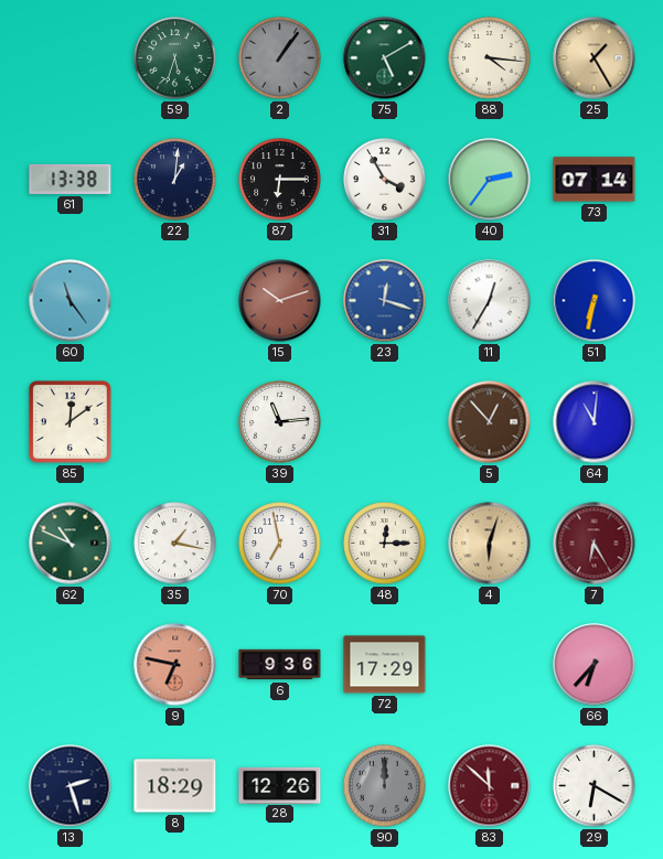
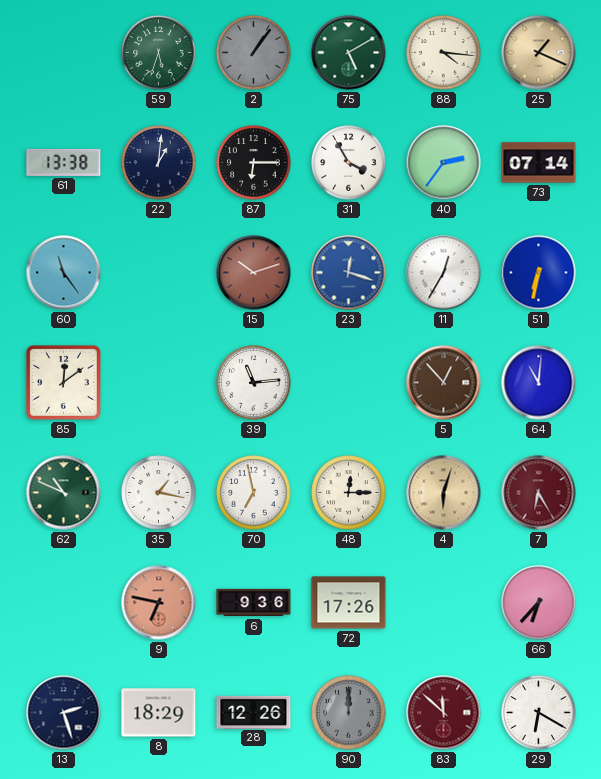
25: 1:25 -> 1:19
72: 17:29 -> 17:26
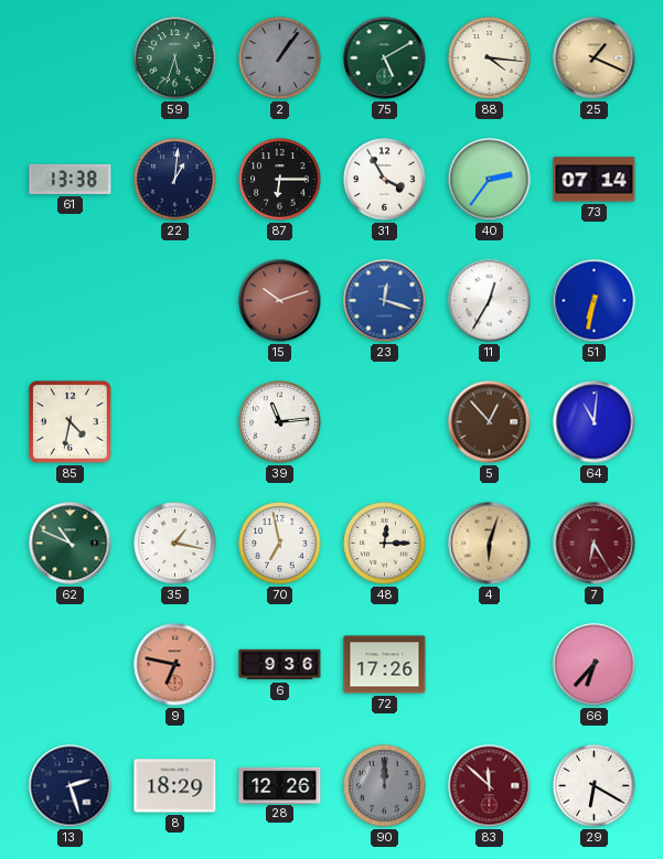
60: 11:24 -> none
85: 12:09 -> 4:32
